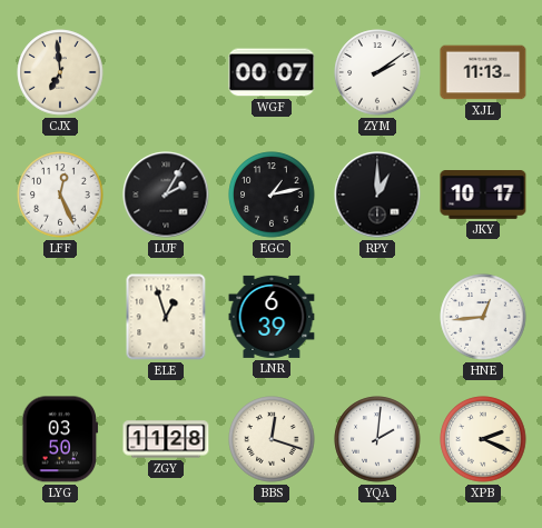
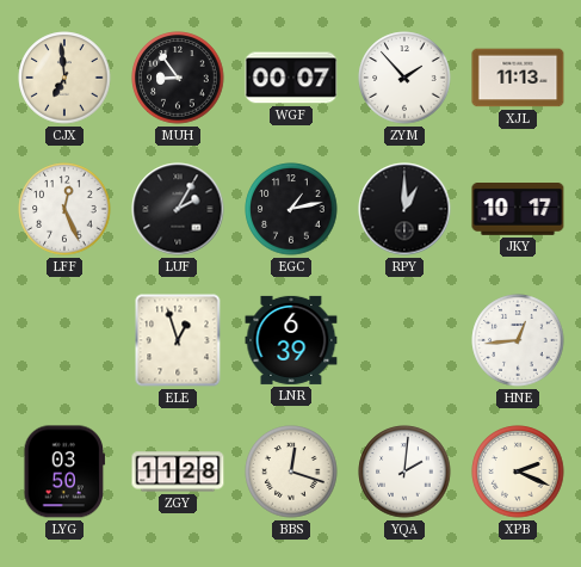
MUH: none -> 8:54
ZYM: 2:09 -> 1:53
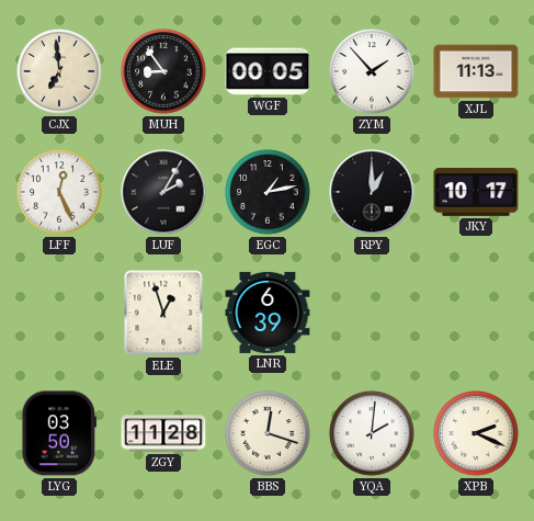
WGF: 00:07 -> 00:05
HNE: 12:44 -> none
